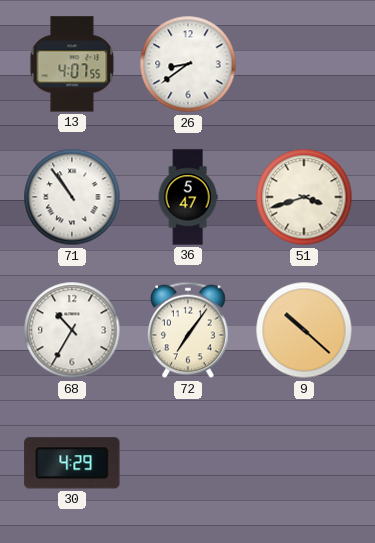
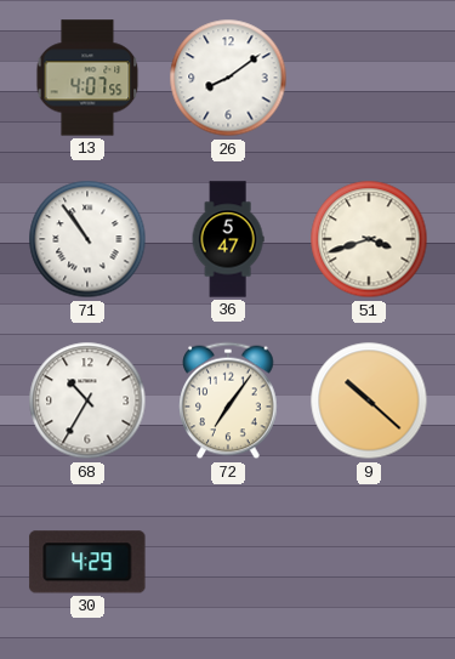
26: 8:39 -> 8:09
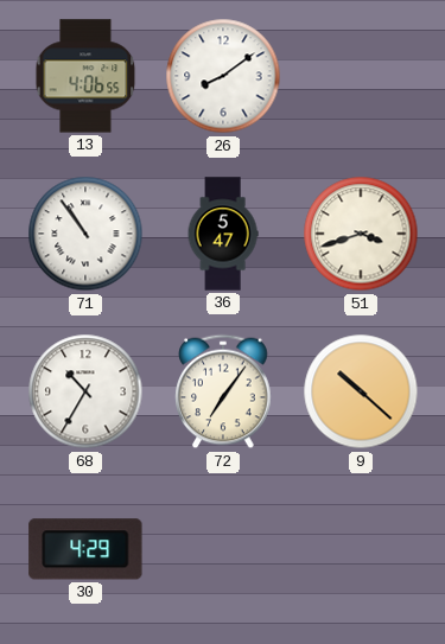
13: 4:07 -> 4:06
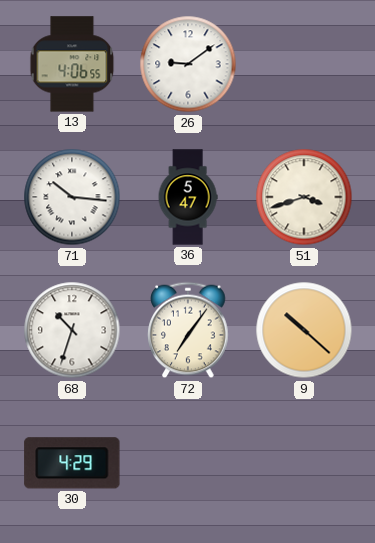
26: 8:09 -> 9:09
71: 10:54 -> 10:16
68: 10:35 -> 10:33
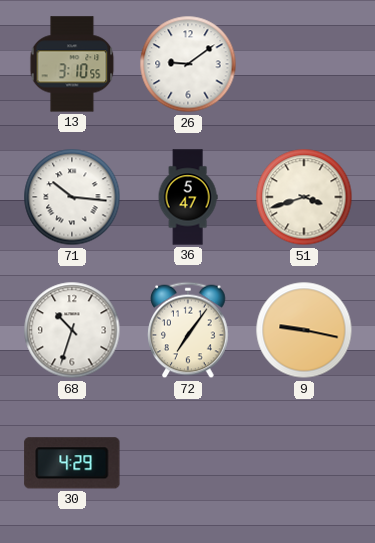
13: 4:06 -> 3:10
9: 10:22 -> 9:17
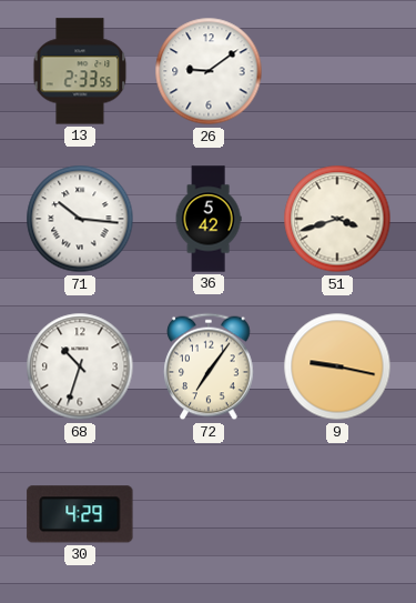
13: 3:10 -> 2:33
36: 5:47 -> 5:42
